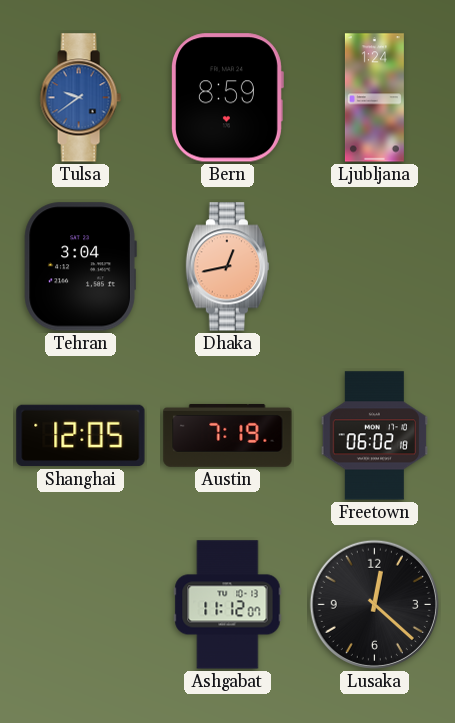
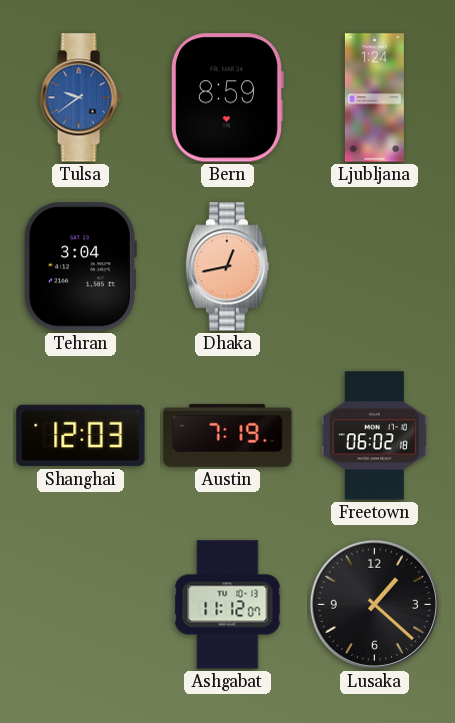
Shanghai: 12:05 -> 12:03
Lusaka: 12:22 -> 1:22
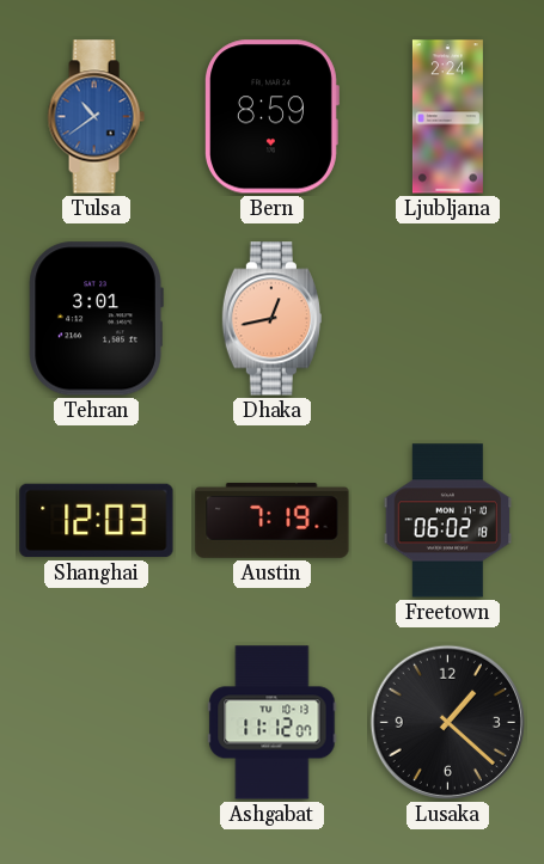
Tulsa: 9:39 -> 10:39
Ljubljana: 1:24 -> 2:24
Tehran: 3:04 -> 3:01
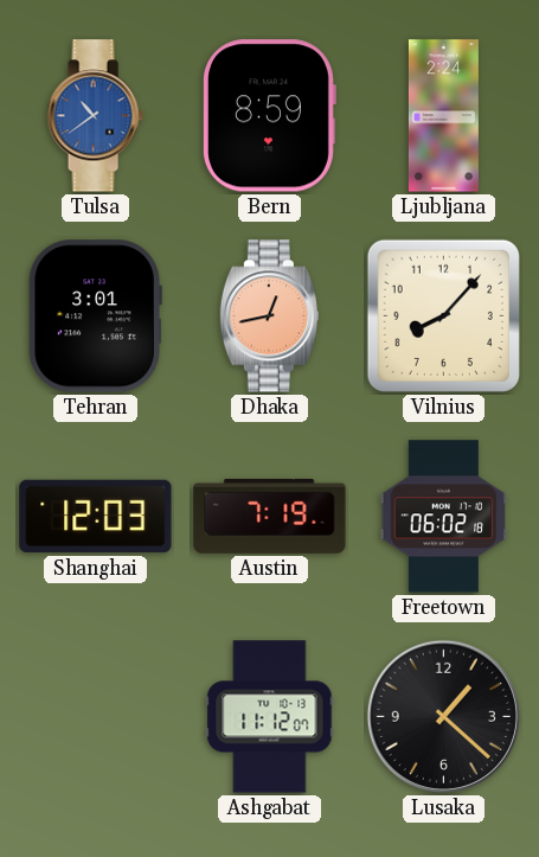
Vilnius: none -> 8:07
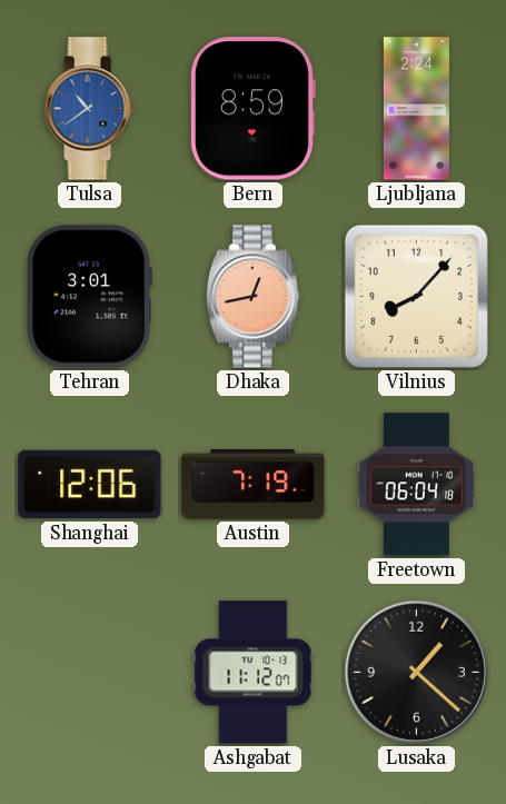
Shanghai: 12:03 -> 12:06
Freetown: 06:02 -> 06:04
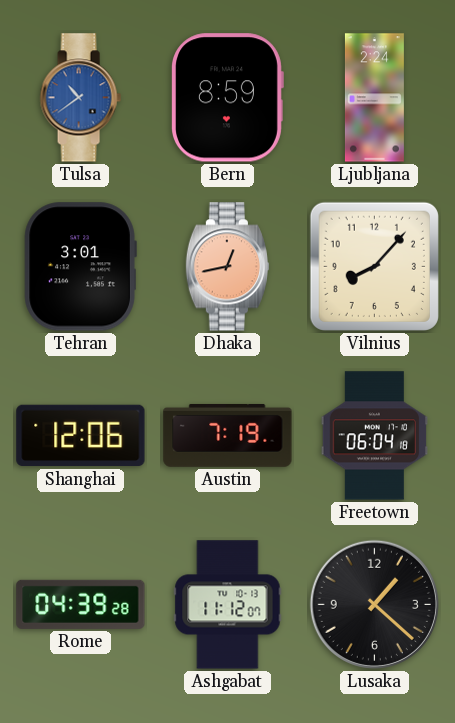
Rome: none -> 04:39
